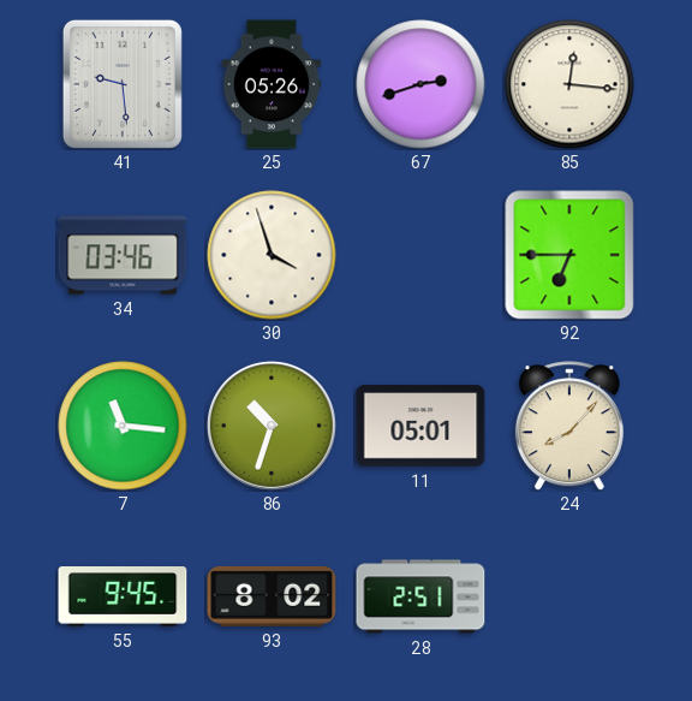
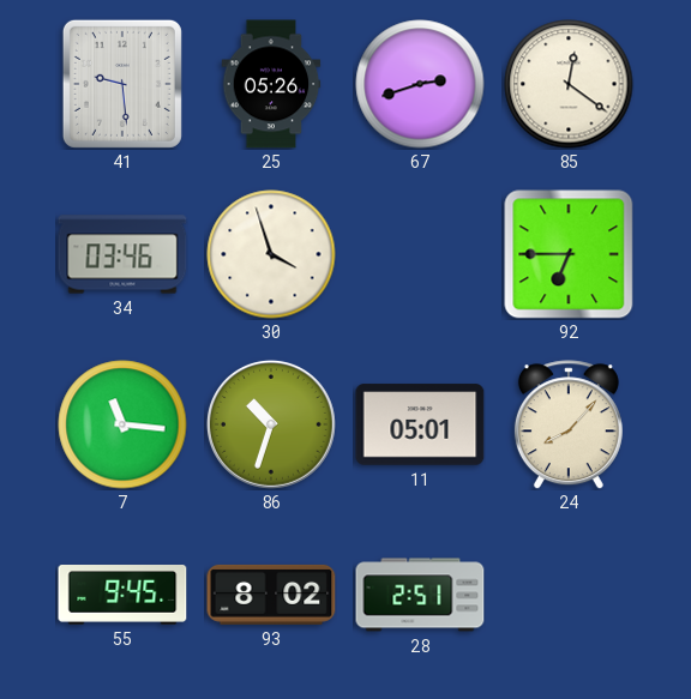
85: 12:16 -> 12:21
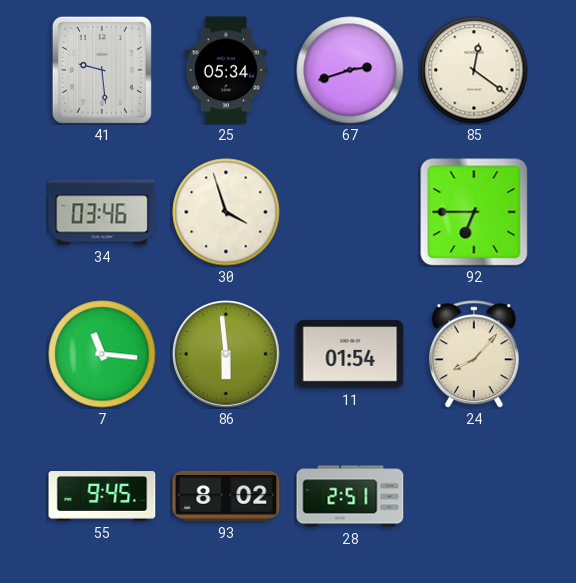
25: 05:26 -> 05:34
86: 10:33 -> 5:59
11: 05:01 -> 01:54
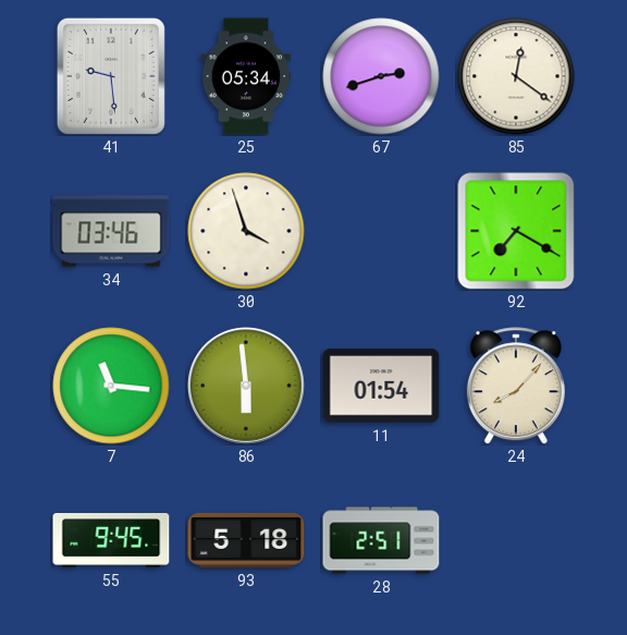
92: 6:45 -> 7:20
93: 8:02 -> 5:18
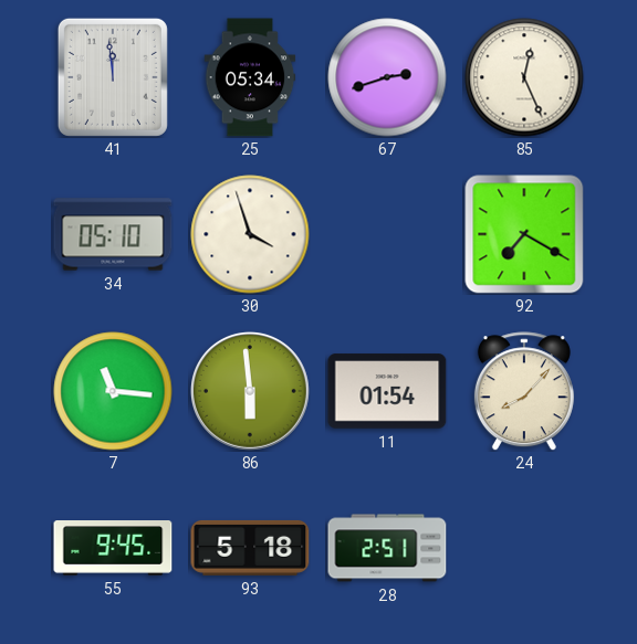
41: 9:29 -> 11:59
85: 12:21 -> 12:26
34: 03:46 -> 05:10
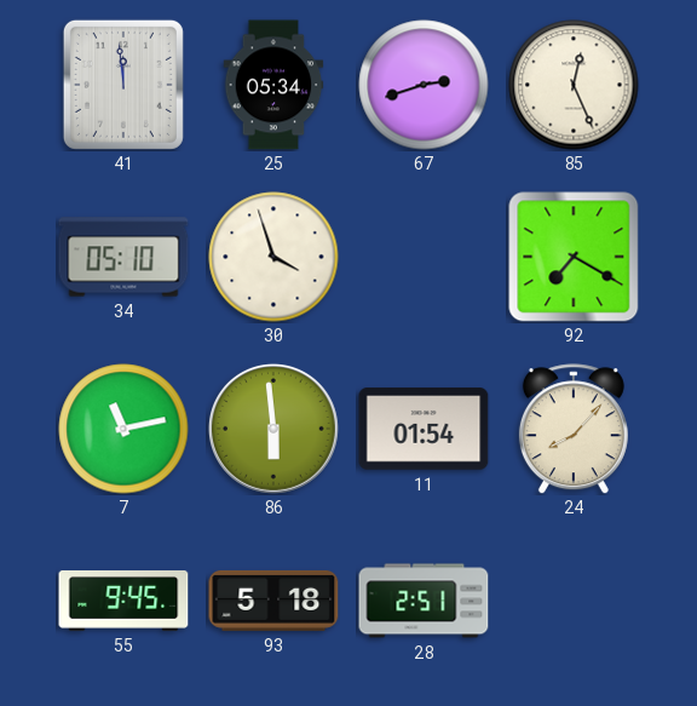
7: 11:16 -> 11:13
